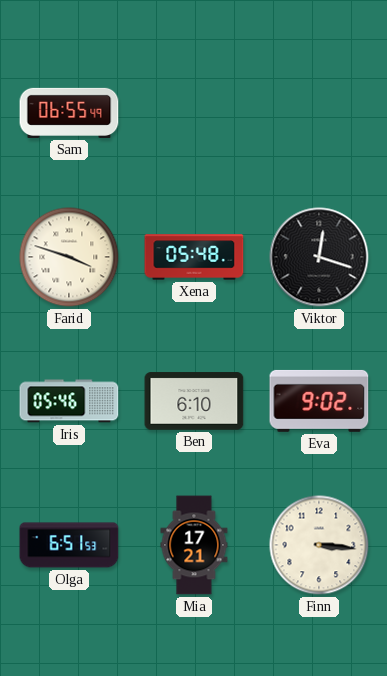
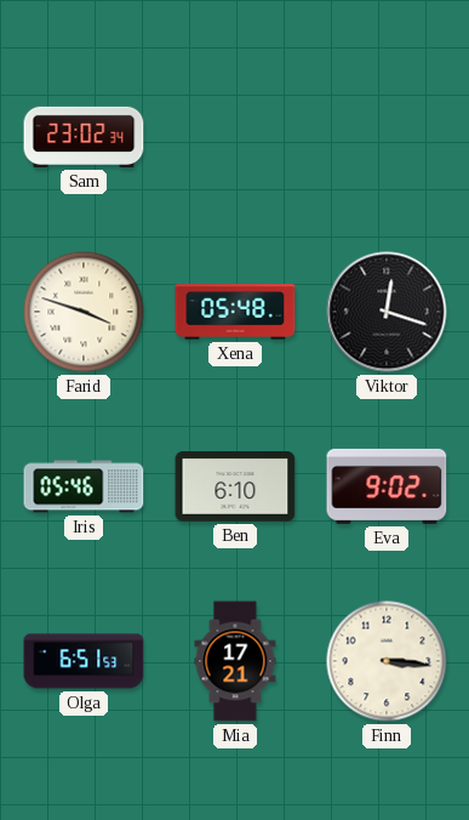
Sam: 06:55 -> 23:02
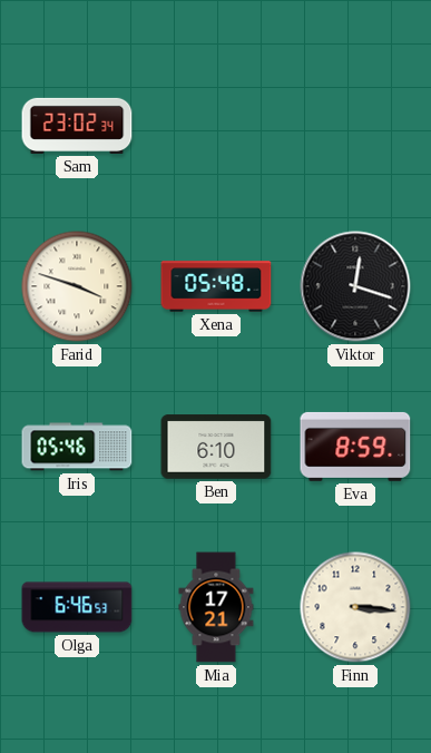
Eva: 9:02 -> 8:59
Olga: 6:51 -> 6:46
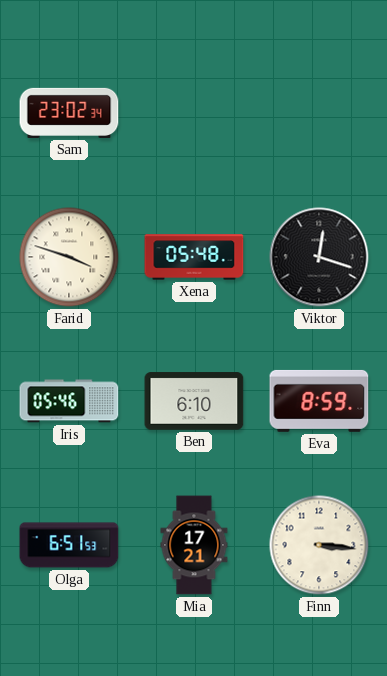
Olga: 6:46 -> 6:51
